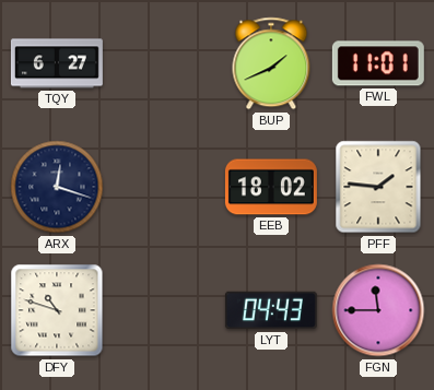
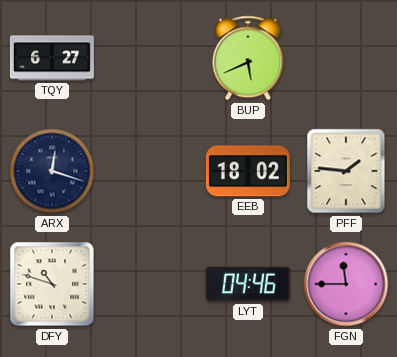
BUP: 1:41 -> 5:41
FWL: 11:01 -> none
LYT: 04:43 -> 04:46
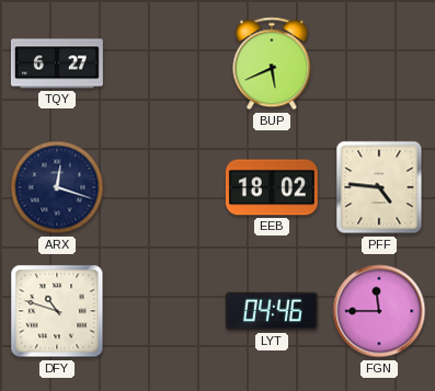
PFF: 1:46 -> 4:46
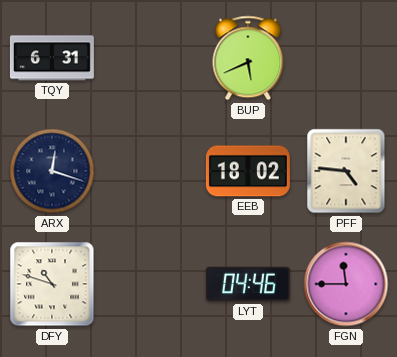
TQY: 6:27 -> 6:31
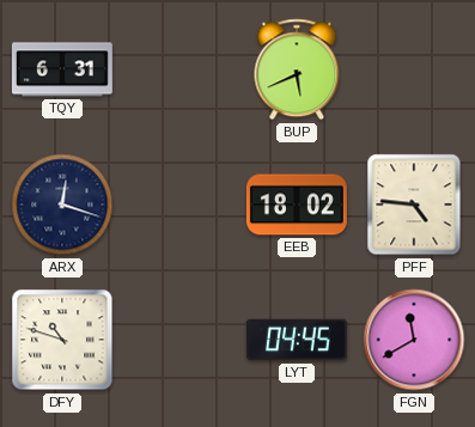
LYT: 04:46 -> 04:45
FGN: 11:45 -> 11:40
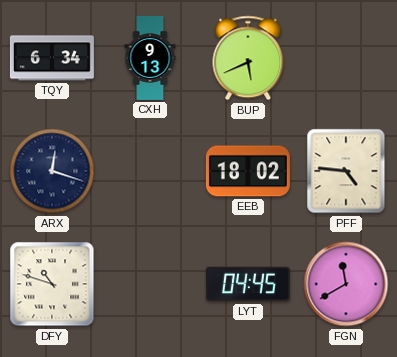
TQY: 6:31 -> 6:34
CXH: none -> 9:13
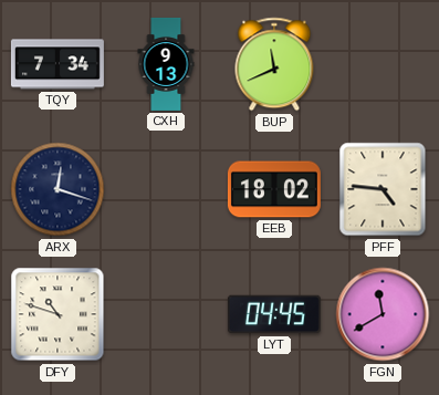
TQY: 6:34 -> 7:34
BUP: 5:41 -> 11:41
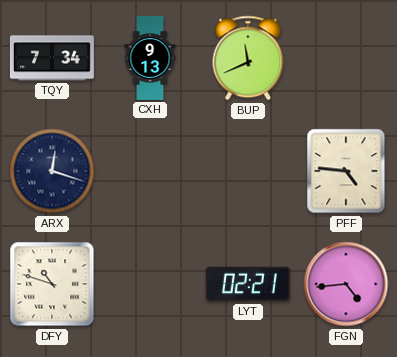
EEB: 18:02 -> none
LYT: 04:45 -> 02:21
FGN: 11:40 -> 4:44
